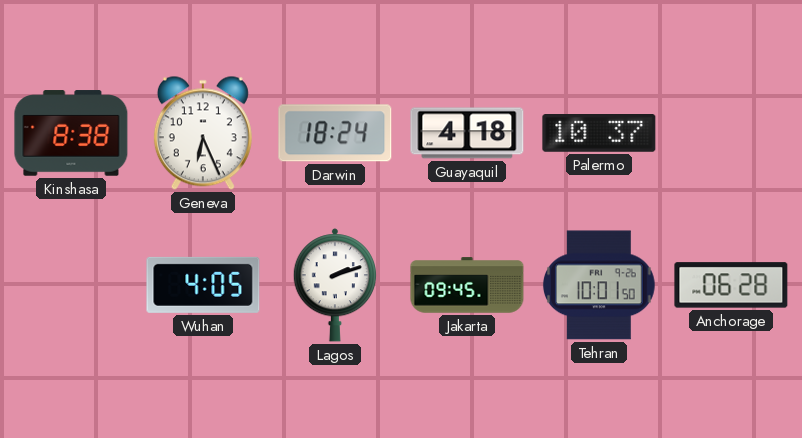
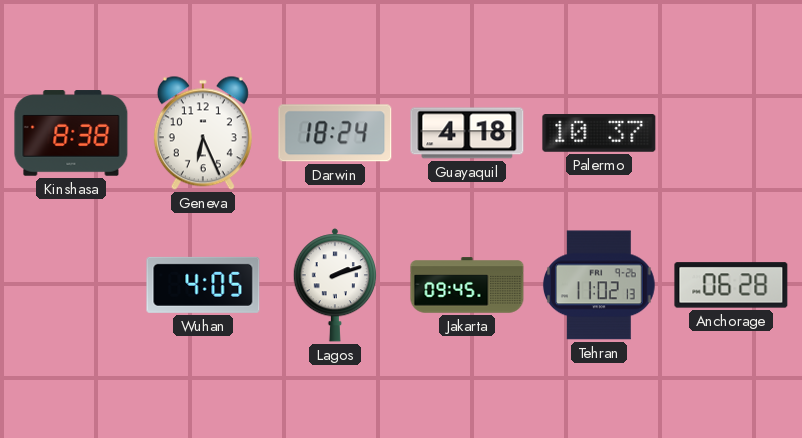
Tehran: 10:01 -> 11:02
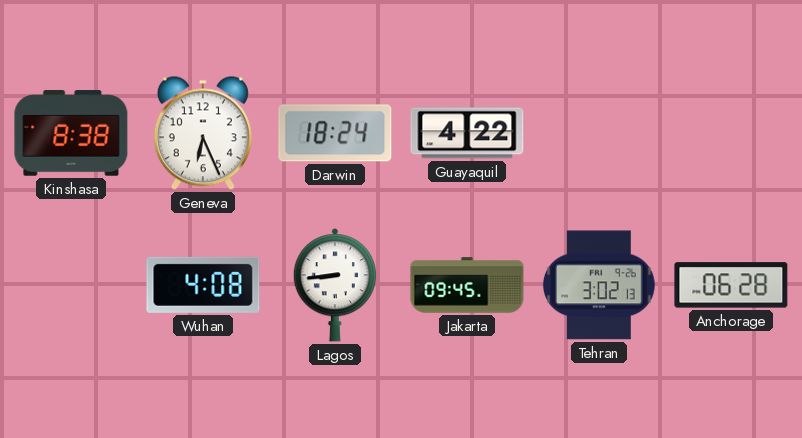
Guayaquil: 4:18 -> 4:22
Palermo: 10:37 -> none
Wuhan: 4:05 -> 4:08
Lagos: 2:12 -> 8:44
Tehran: 11:02 -> 3:02
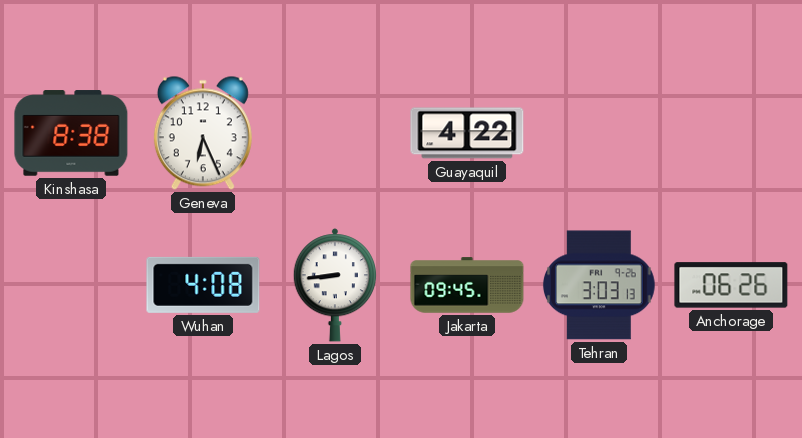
Darwin: 18:24 -> none
Tehran: 3:02 -> 3:03
Anchorage: 06:28 -> 06:26
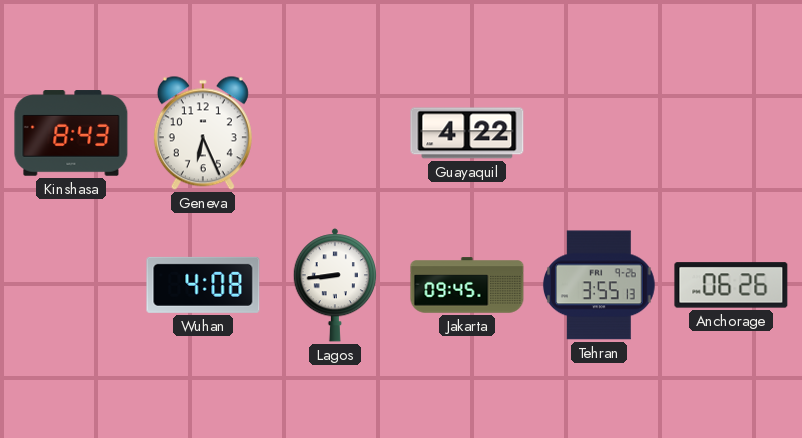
Kinshasa: 8:38 -> 8:43
Tehran: 3:03 -> 3:55
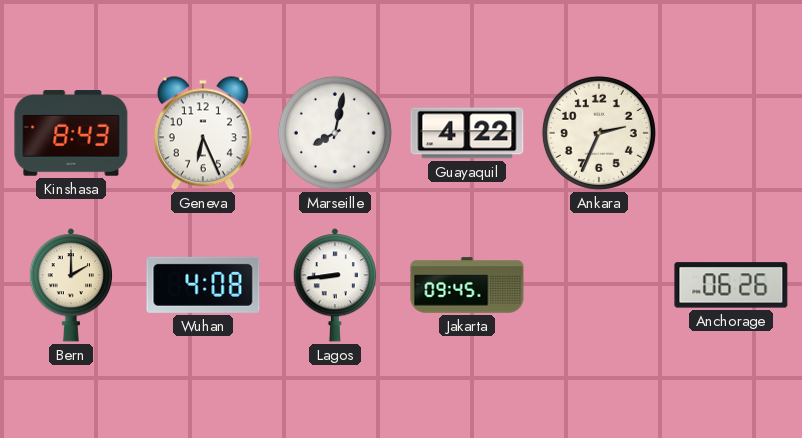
Marseille: none -> 8:02
Ankara: none -> 2:34
Bern: none -> 2:00
Tehran: 3:55 -> none
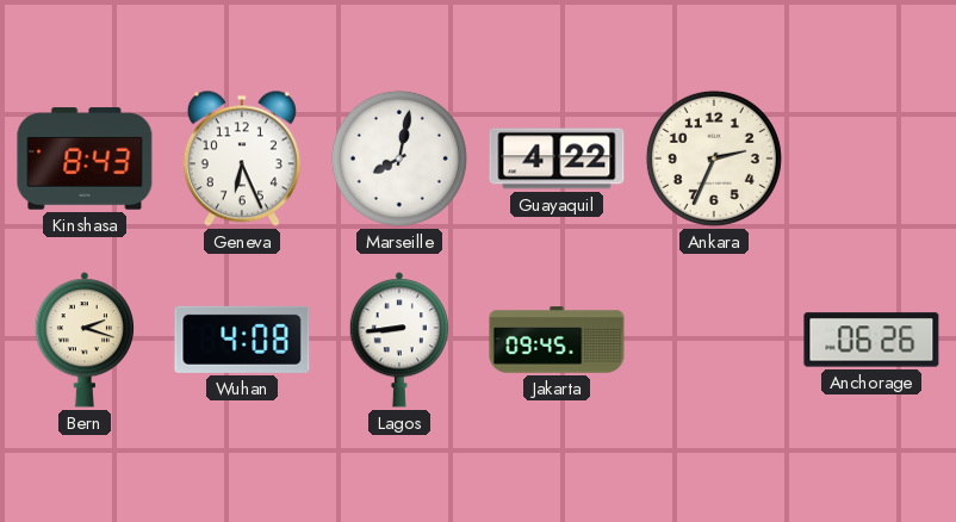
Bern: 2:00 -> 2:18
